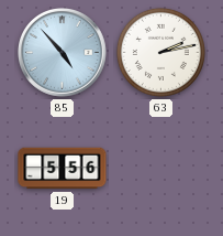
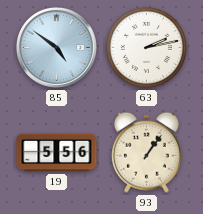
85: 4:53 -> 4:51
93: none -> 1:06
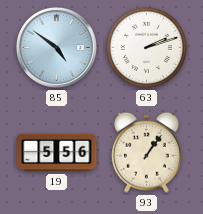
63: 2:13 -> 2:12
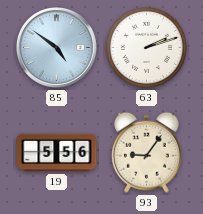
93: 1:06 -> 9:06
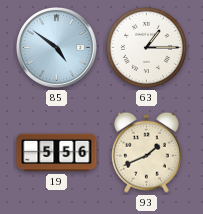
63: 2:12 -> 1:15
93: 9:06 -> 1:41
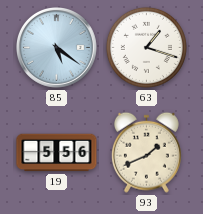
85: 4:51 -> 5:21
63: 1:15 -> 1:18
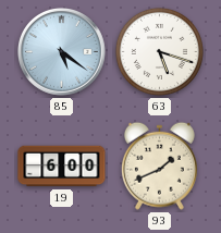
63: 1:18 -> 5:18
19: 5:56 -> 6:00
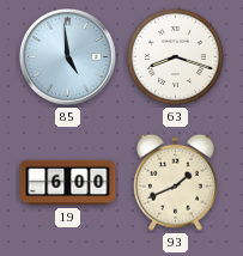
85: 5:21 -> 4:59
63: 5:18 -> 8:18
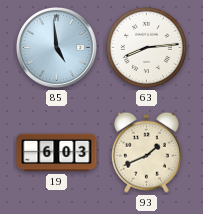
63: 8:18 -> 8:14
19: 6:00 -> 6:03
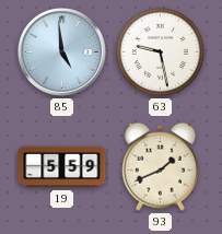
63: 8:14 -> 9:28
19: 6:03 -> 5:59
